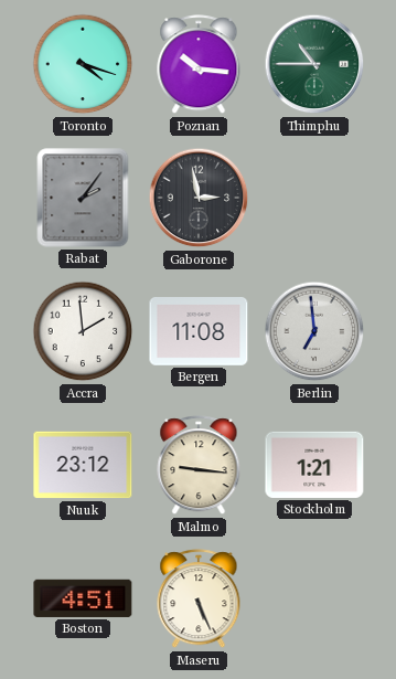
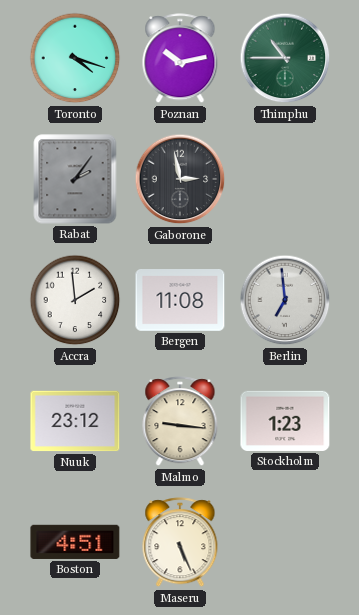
Poznan: 10:16 -> 10:13
Stockholm: 1:21 -> 1:23
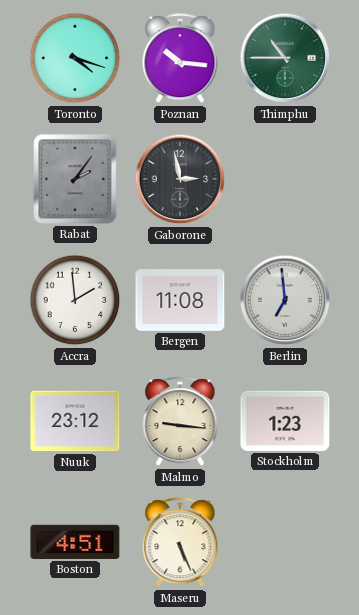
Poznan: 10:13 -> 10:16
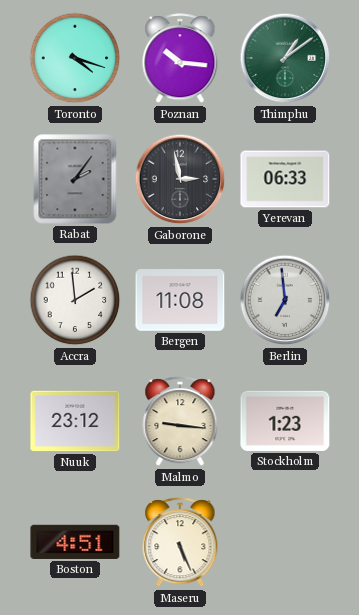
Thimphu: 10:45 -> 1:09
Yerevan: none -> 06:33
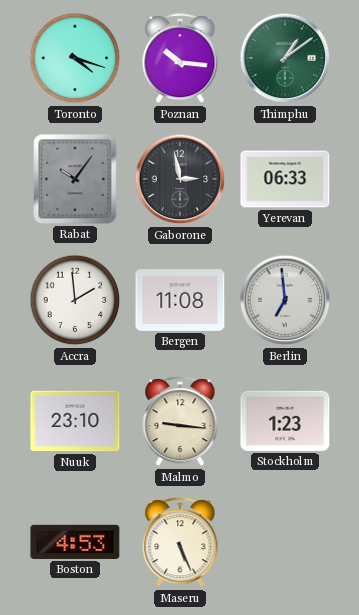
Rabat: 2:06 -> 10:06
Nuuk: 23:12 -> 23:10
Boston: 4:51 -> 4:53
